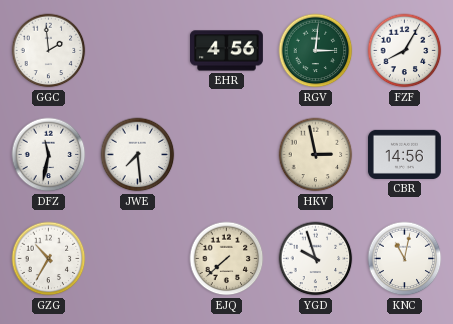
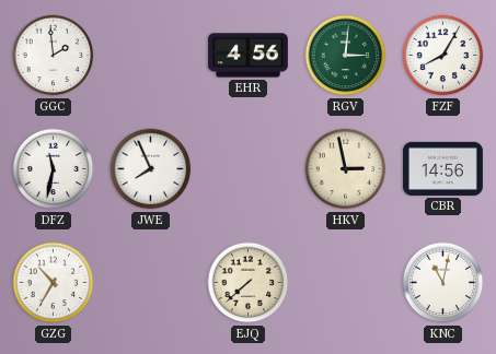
JWE: 7:29 -> 7:56
YGD: 9:57 -> none
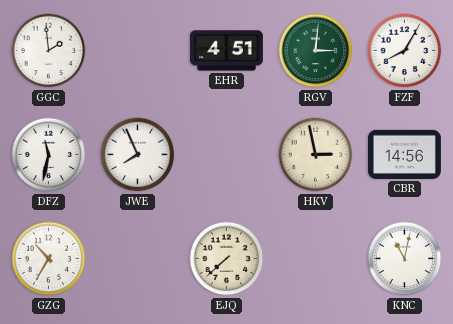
EHR: 4:56 -> 4:51
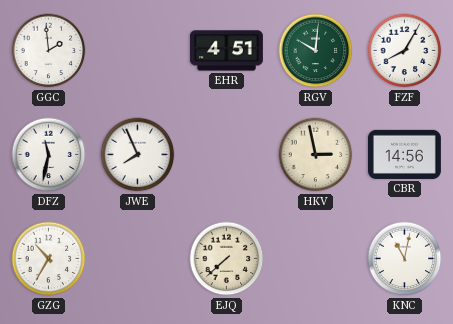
RGV: 3:01 -> 10:01
